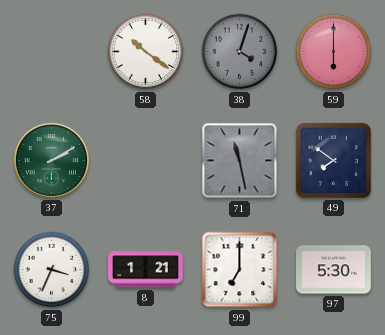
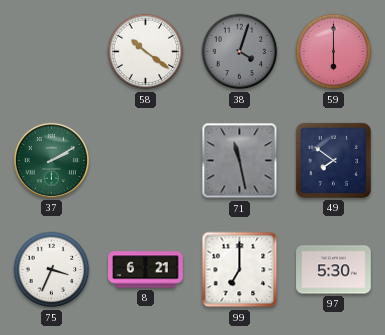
8: 1:21 -> 6:21
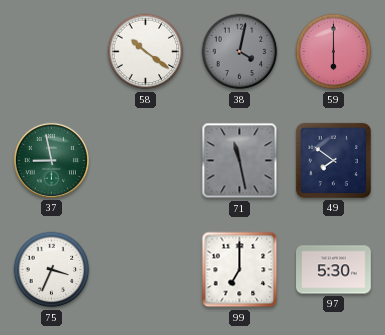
38: 4:03 -> 4:02
37: 2:10 -> 8:58
8: 6:21 -> none
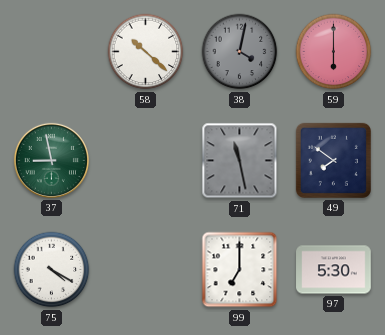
58: 10:21 -> 10:22
75: 3:34 -> 4:20
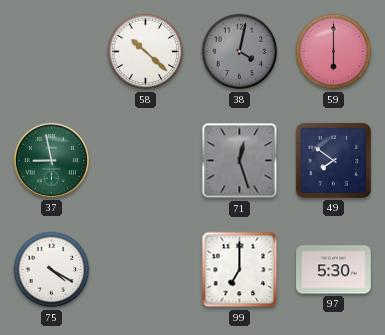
71: 11:28 -> 12:27
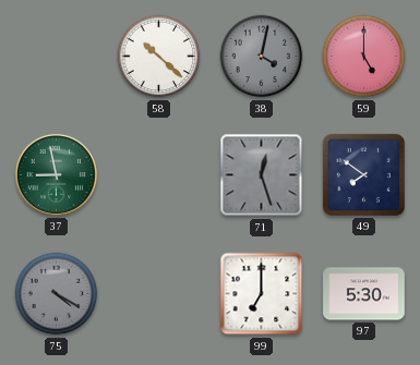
59: 6:00 -> 5:00
75 dial: white -> grey
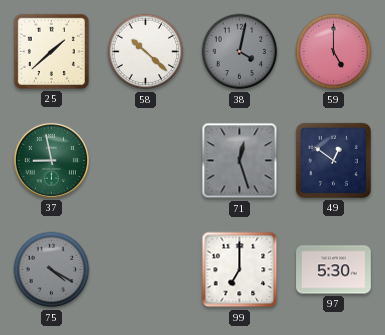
25: none -> 1:38
49: 7:51 -> 12:51
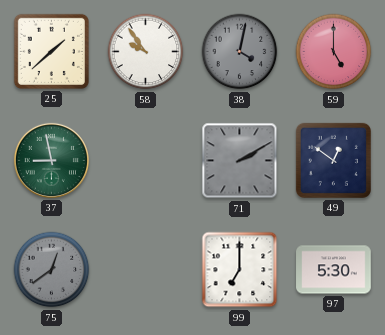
58: 10:22 -> 9:54
71: 12:27 -> 2:10
75: 4:20 -> 12:39
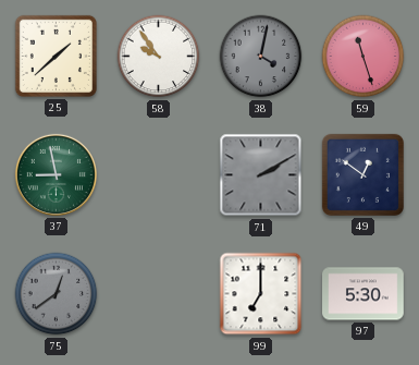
59: 5:00 -> 11:27
